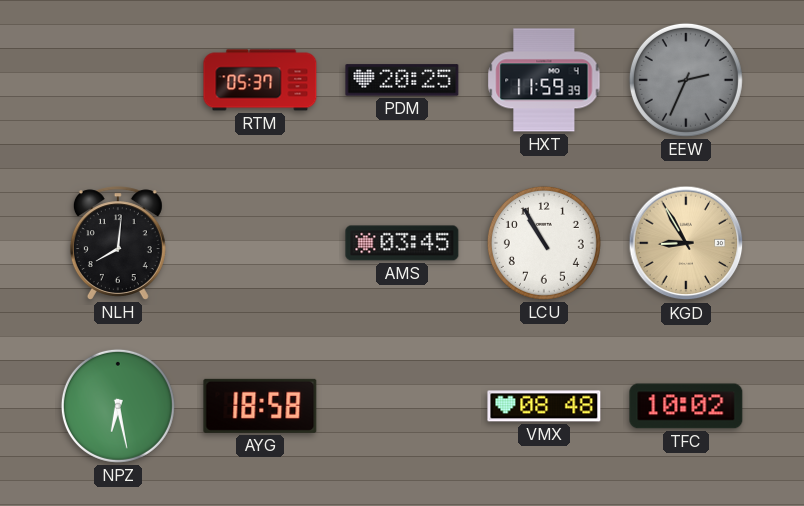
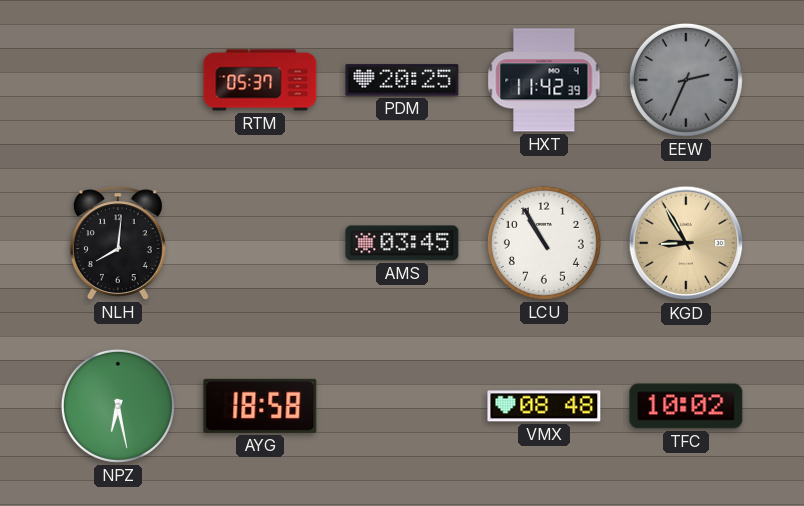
HXT: 11:59 -> 11:42
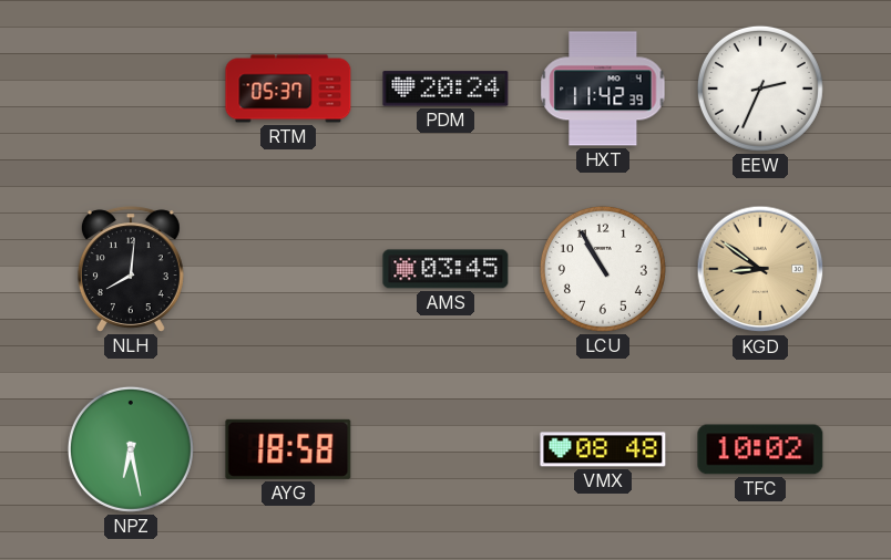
PDM: 20:25 -> 20:24
EEW dial: grey -> white
KGD: 8:55 -> 8:51
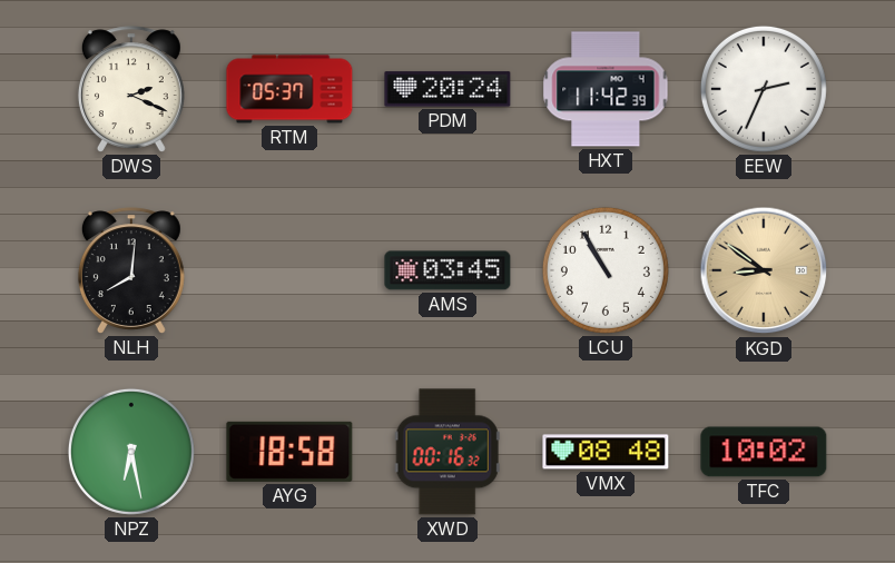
DWS: none -> 2:19
XWD: none -> 00:16
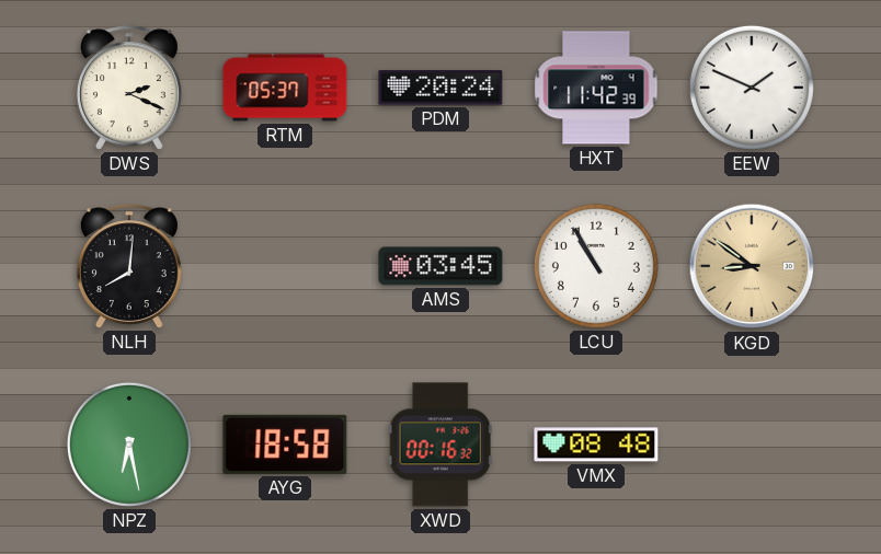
EEW: 2:34 -> 1:49
TFC: 10:02 -> none
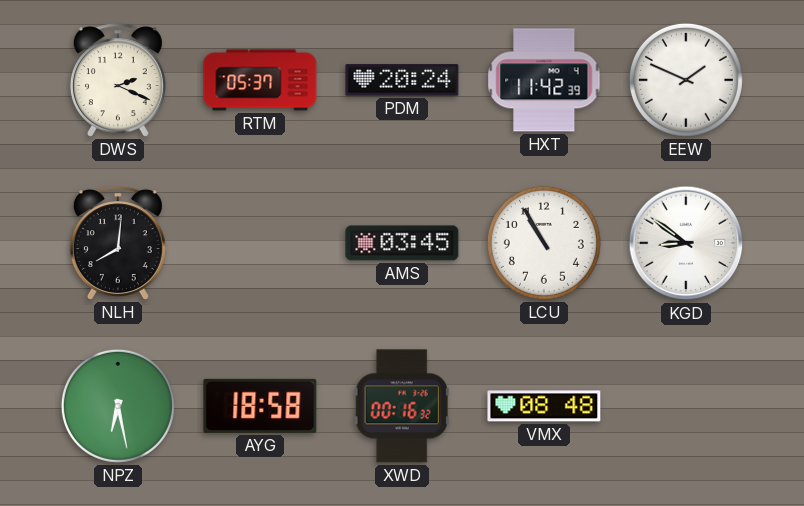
KGD dial: champagne -> white
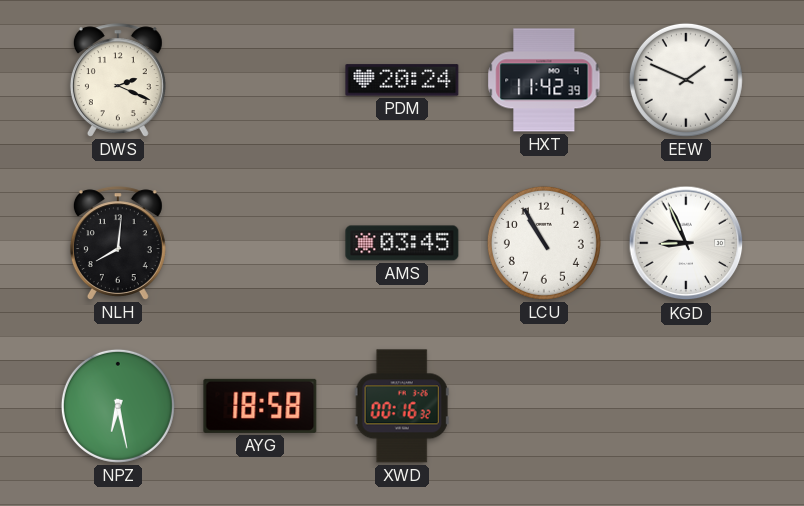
RTM: 05:37 -> none
KGD: 8:51 -> 8:56
VMX: 08:48 -> none
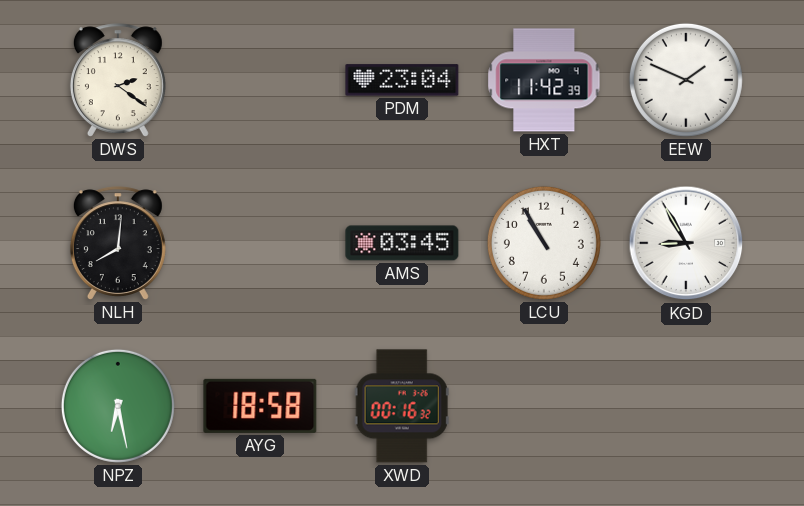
DWS: 2:19 -> 2:21
PDM: 20:24 -> 23:04
KGD: 8:56 -> 8:55
